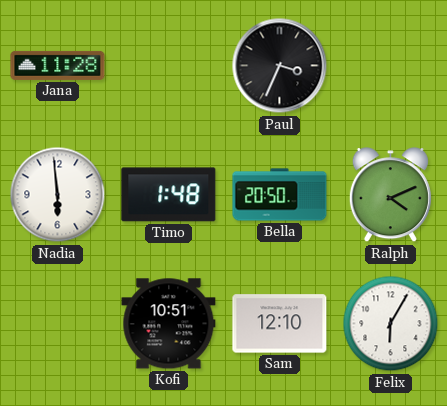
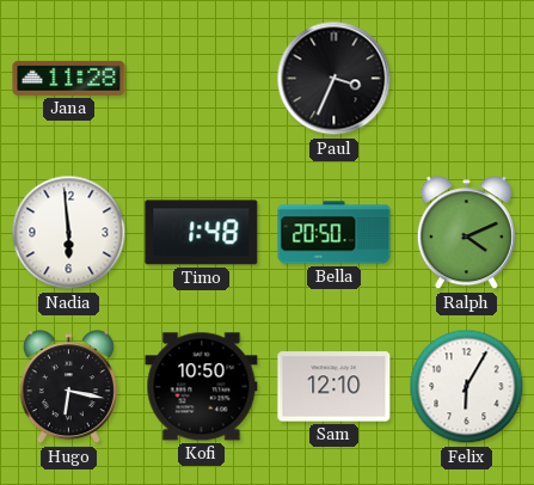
Hugo: none -> 6:17
Kofi: 10:51 -> 10:50
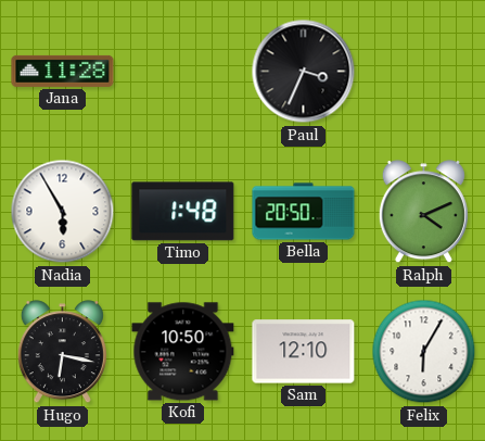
Nadia: 5:59 -> 5:55
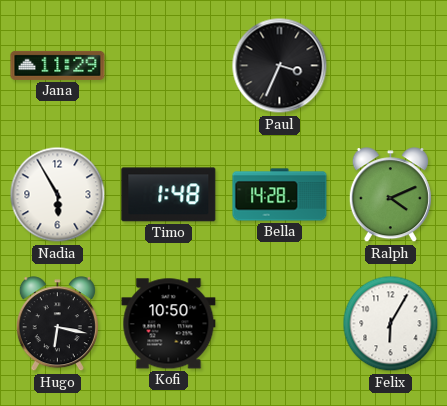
Jana: 11:28 -> 11:29
Bella: 20:50 -> 14:28
Sam: 12:10 -> none
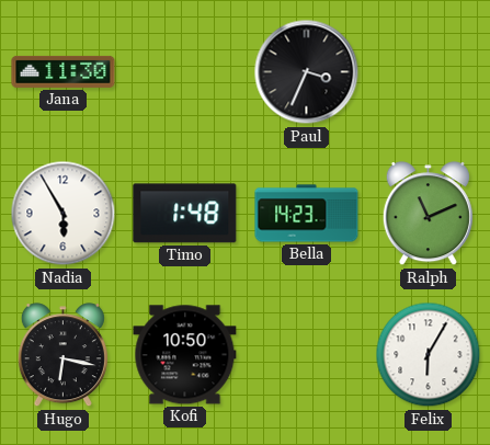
Jana: 11:29 -> 11:30
Bella: 14:28 -> 14:23
Ralph: 4:11 -> 11:11
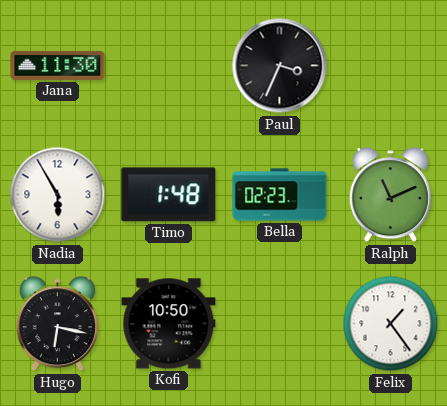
Bella: 14:23 -> 02:23
Felix: 6:05 -> 1:24
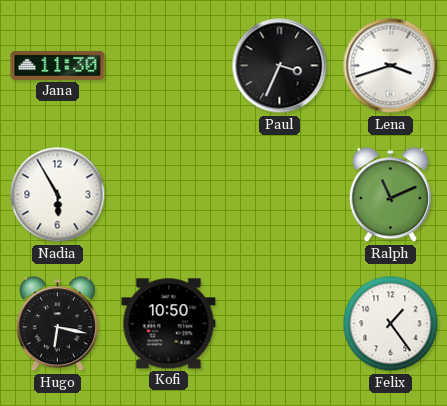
Lena: none -> 3:42
Timo: 1:48 -> none
Bella: 02:23 -> none
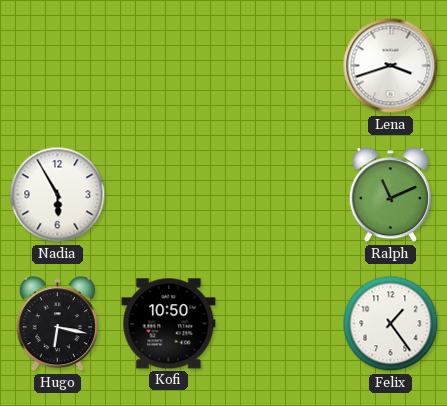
Jana: 11:30 -> none
Paul: 3:34 -> none
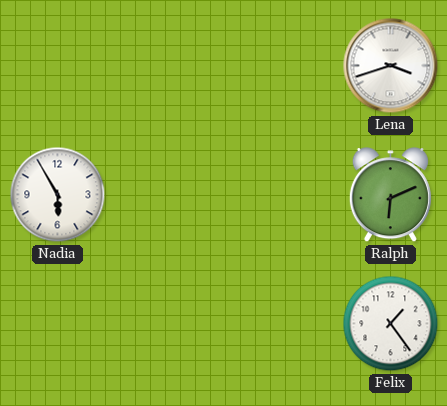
Ralph: 11:11 -> 6:11
Hugo: 6:17 -> none
Kofi: 10:50 -> none
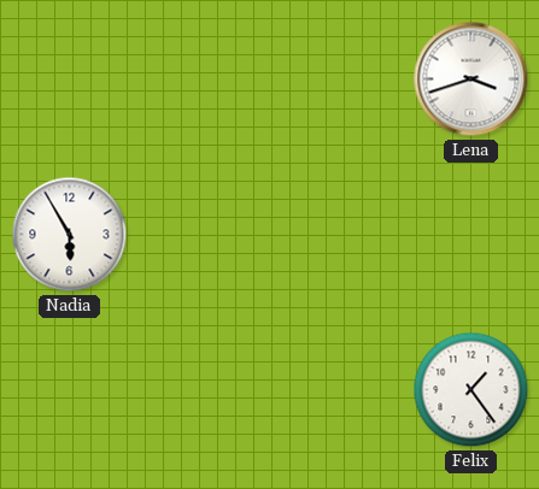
Ralph: 6:11 -> none
